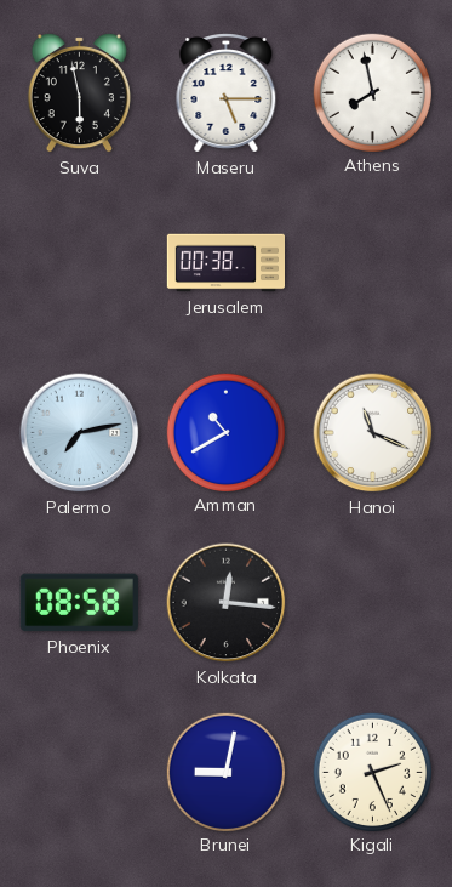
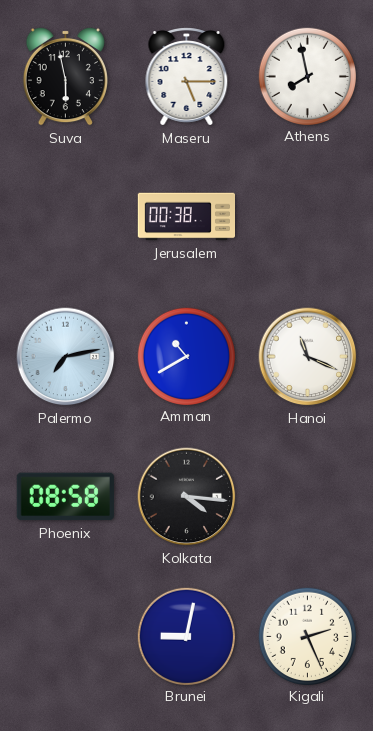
Kolkata: 12:16 -> 4:16
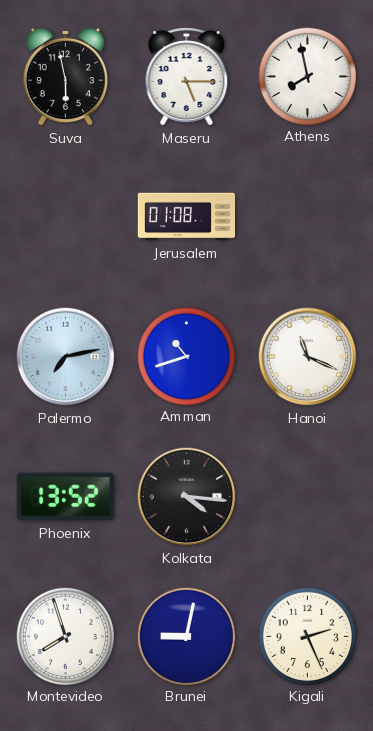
Jerusalem: 00:38 -> 01:08
Amman: 10:40 -> 10:42
Phoenix: 08:58 -> 13:52
Montevideo: none -> 7:57
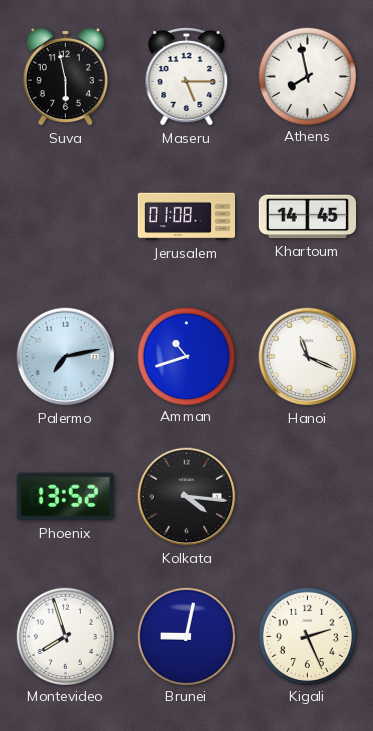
Khartoum: none -> 14:45
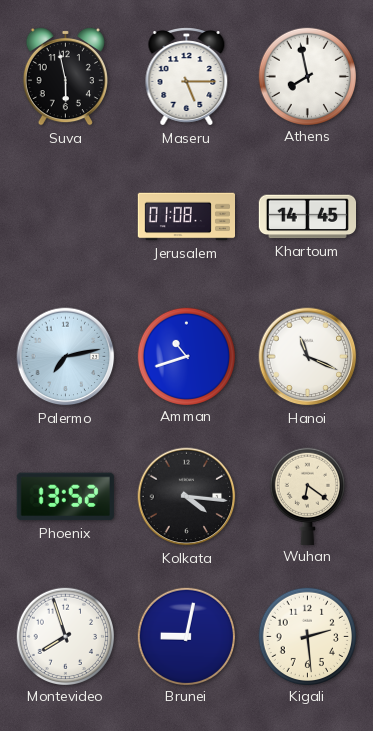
Wuhan: none -> 6:21
Kigali: 2:26 -> 2:29
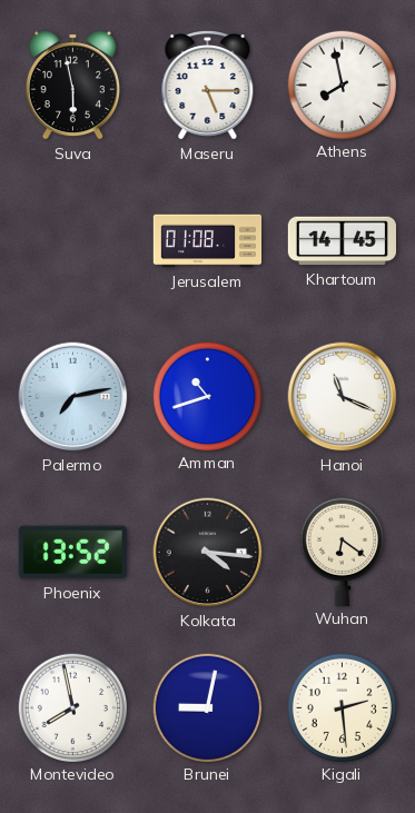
Montevideo: 7:57 -> 7:58
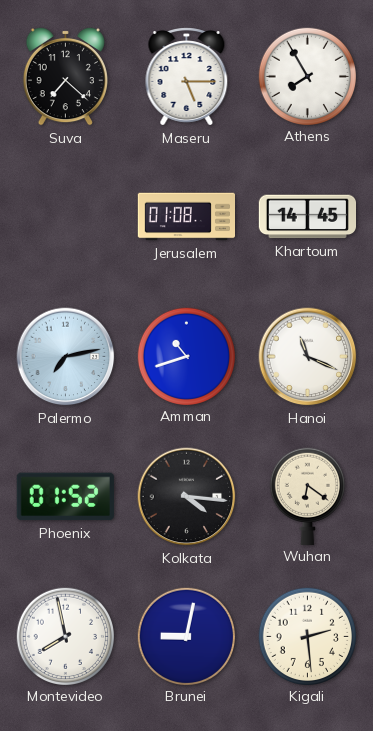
Suva: 5:58 -> 7:22
Athens: 7:58 -> 7:55
Phoenix: 13:52 -> 01:52
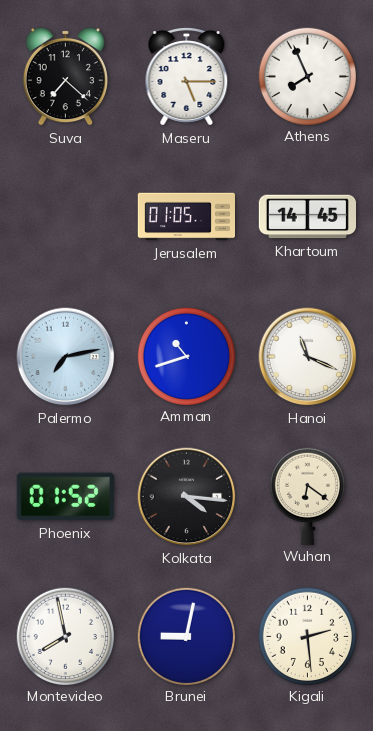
Athens: 7:55 -> 7:56
Jerusalem: 01:08 -> 01:05
